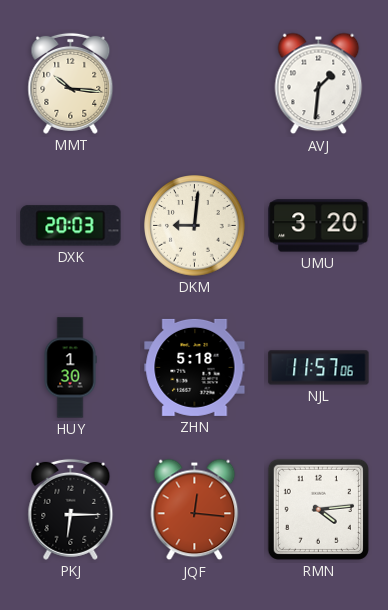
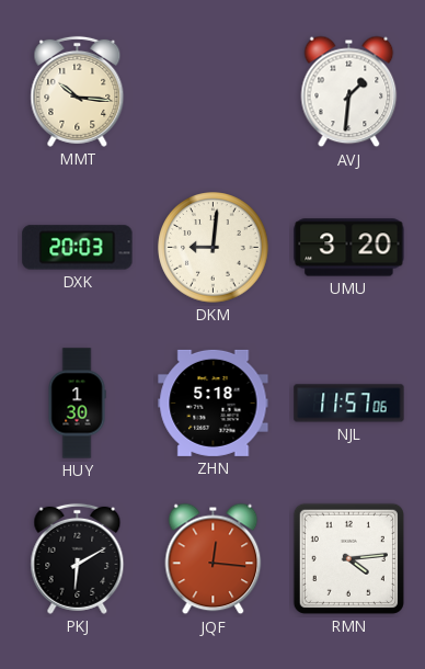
PKJ: 6:15 -> 6:10
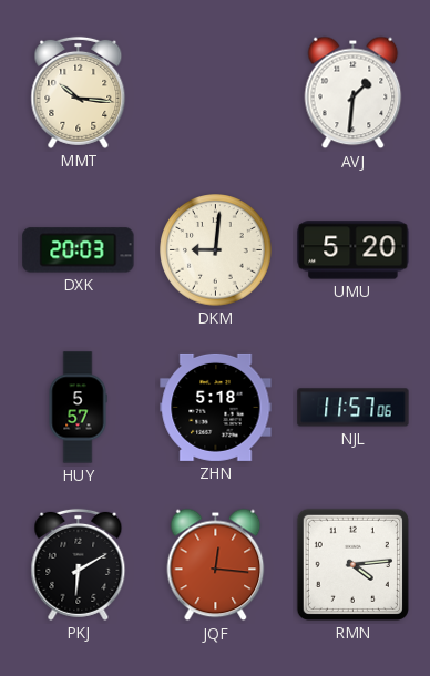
UMU: 3:20 -> 5:20
HUY: 1:30 -> 5:57
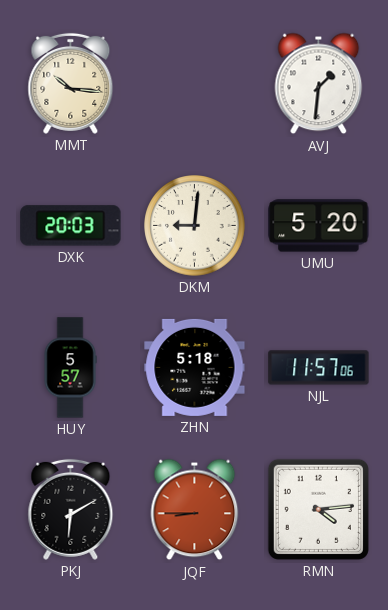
JQF: 12:16 -> 8:45
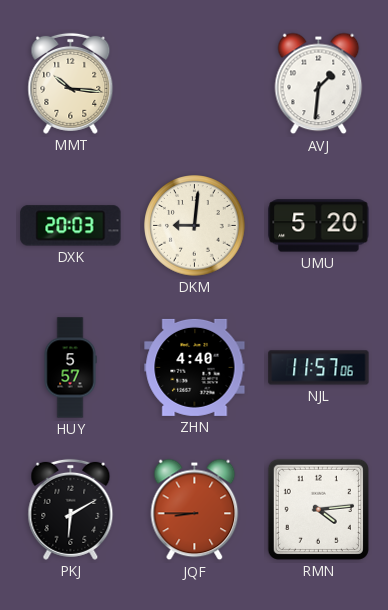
ZHN: 5:18 -> 4:40
